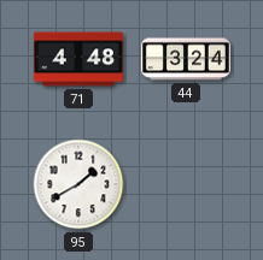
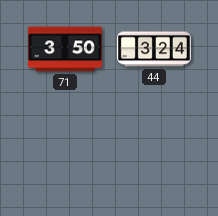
71: 4:48 -> 3:50
95: 1:40 -> none
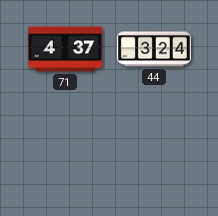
71: 3:50 -> 4:37
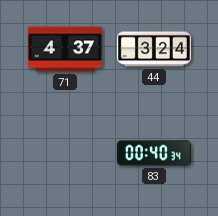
83: none -> 00:40
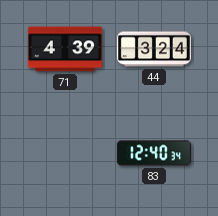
71: 4:37 -> 4:39
83: 00:40 -> 12:40
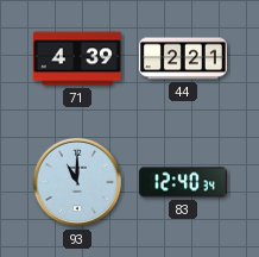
44: 3:24 -> 2:21
93: none -> 11:00
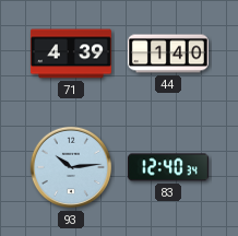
44: 2:21 -> 1:40
93: 11:00 -> 10:14
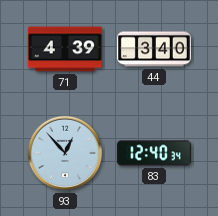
44: 1:40 -> 3:40
93: 10:14 -> 12:53
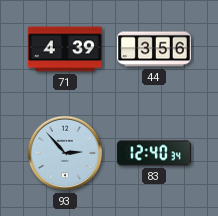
44: 3:40 -> 3:56
93: 12:53 -> 2:53
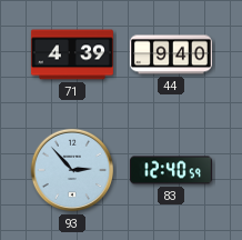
44: 3:56 -> 9:40
83: 12:40:34 -> 12:40:59
